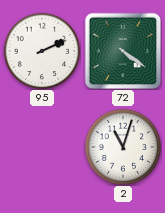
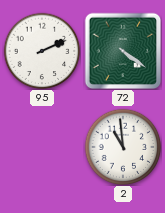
2: 11:03 -> 10:59
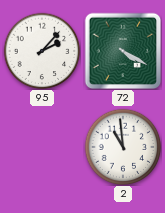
95: 2:11 -> 2:07
72: 4:21 -> 4:20
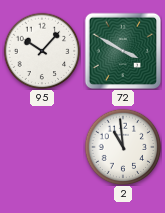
95: 2:07 -> 10:07
72: 4:20 -> 3:50
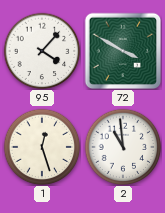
95: 10:07 -> 4:07
1: none -> 12:27
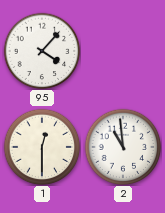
72: 3:50 -> none
1: 12:27 -> 12:30
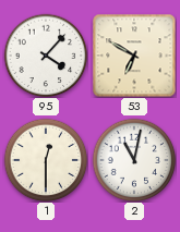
53: none -> 6:50
2: 10:59 -> 11:02
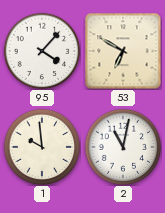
1: 12:30 -> 9:59
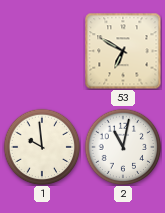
95: 4:07 -> none
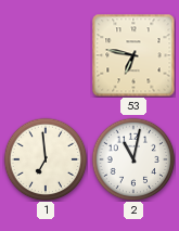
53: 6:50 -> 6:47
1: 9:59 -> 6:59
